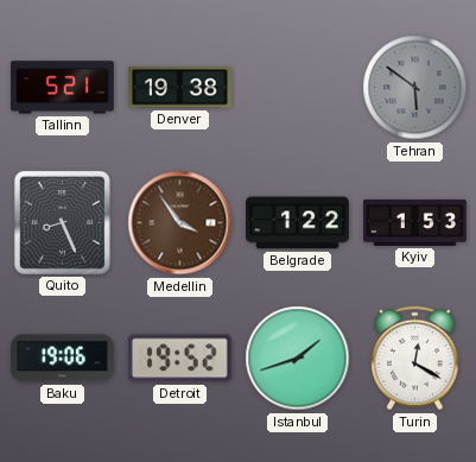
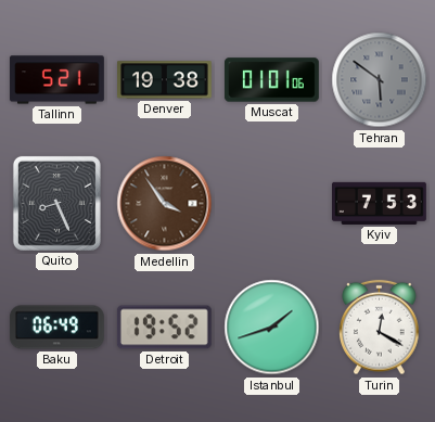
Muscat: none -> 01:01
Belgrade: 1:22 -> none
Kyiv: 1:53 -> 7:53
Baku: 19:06 -> 06:49
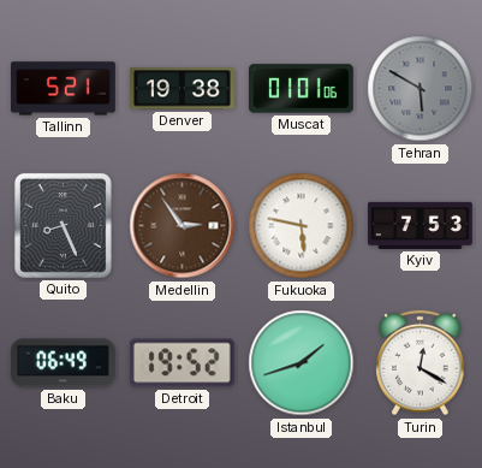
Tehran: 5:51 -> 5:50
Medellin: 3:54 -> 2:54
Fukuoka: none -> 5:47
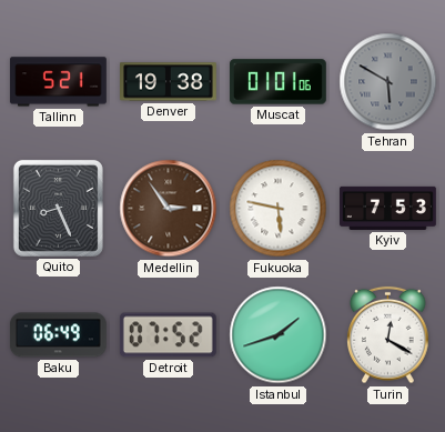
Detroit: 19:52 -> 07:52
